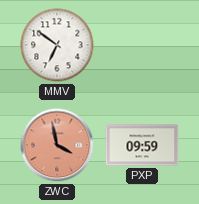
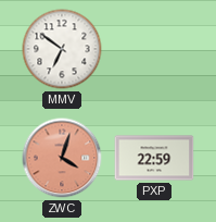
ZWC: 3:58 -> 4:03
PXP: 09:59 -> 22:59
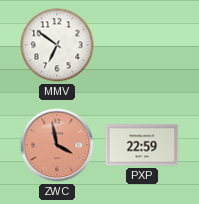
ZWC: 4:03 -> 3:58
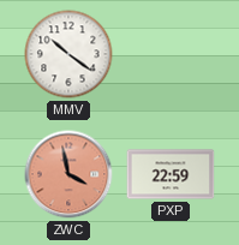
MMV: 6:51 -> 10:21
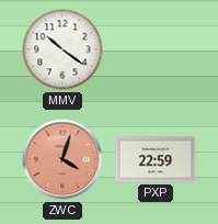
ZWC: 3:58 -> 4:03
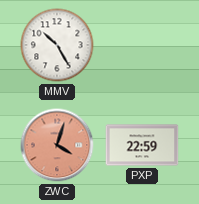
MMV: 10:21 -> 10:25
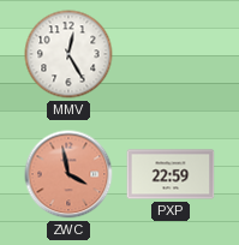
MMV: 10:25 -> 12:25
ZWC: 4:03 -> 3:58
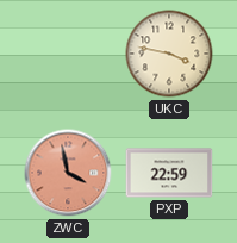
MMV: 12:25 -> none
UKC: none -> 3:47
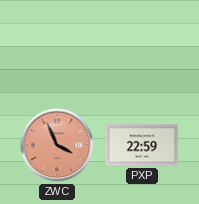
UKC: 3:47 -> none
ZWC: 3:58 -> 3:56
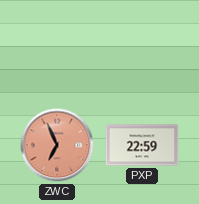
ZWC: 3:56 -> 6:56
